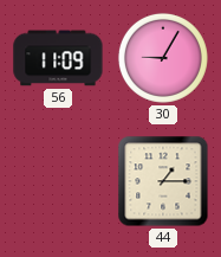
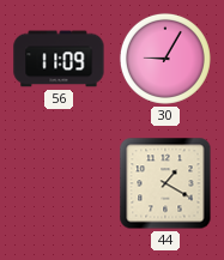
44: 1:15 -> 1:20
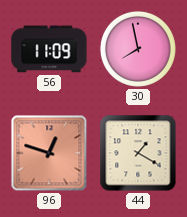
30: 9:05 -> 7:58
96: none -> 12:48
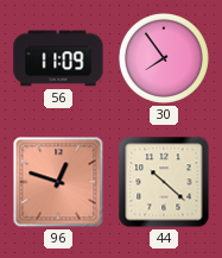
30: 7:58 -> 7:54
44: 1:20 -> 10:22
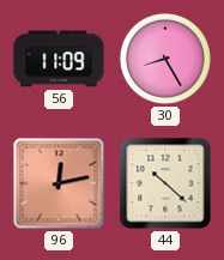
30: 7:54 -> 8:25
96: 12:48 -> 12:13
